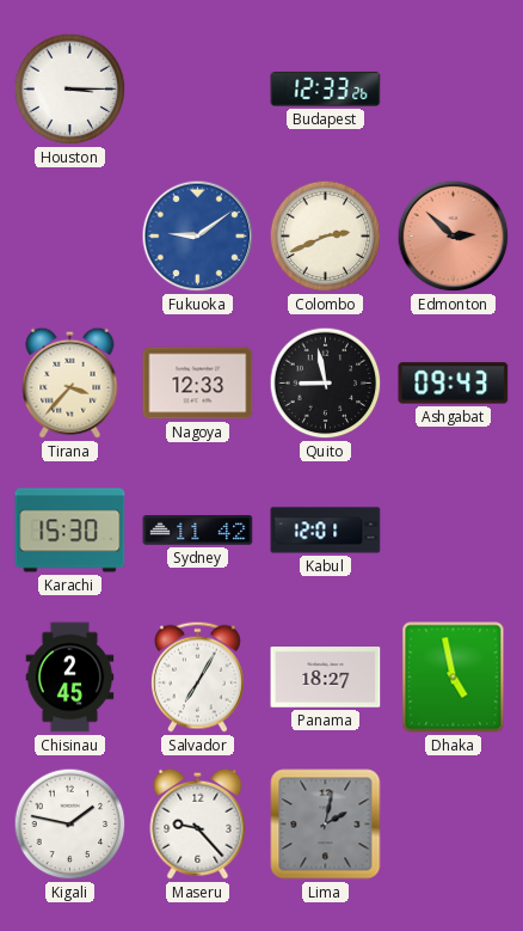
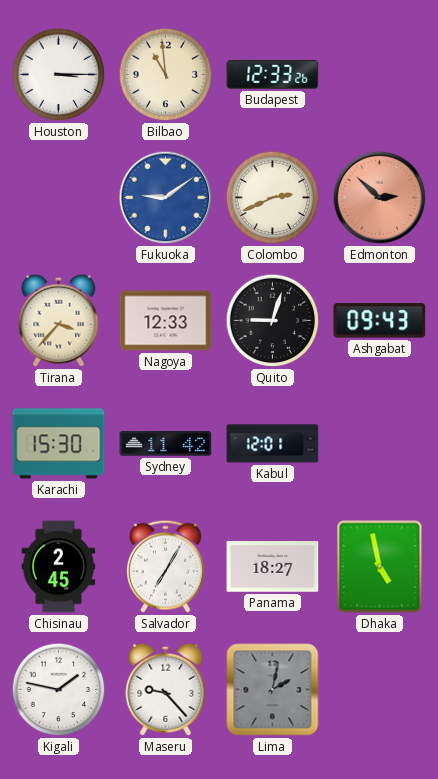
Bilbao: none -> 10:59
Quito: 8:58 -> 9:03
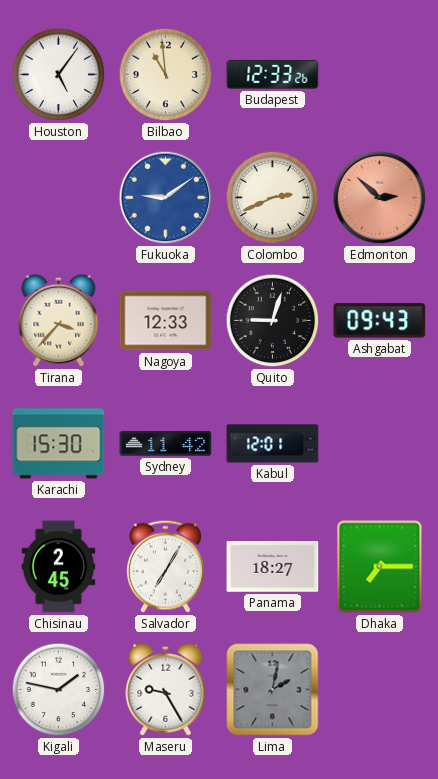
Houston: 3:15 -> 5:06
Dhaka: 4:58 -> 7:15
Maseru: 9:23 -> 9:25
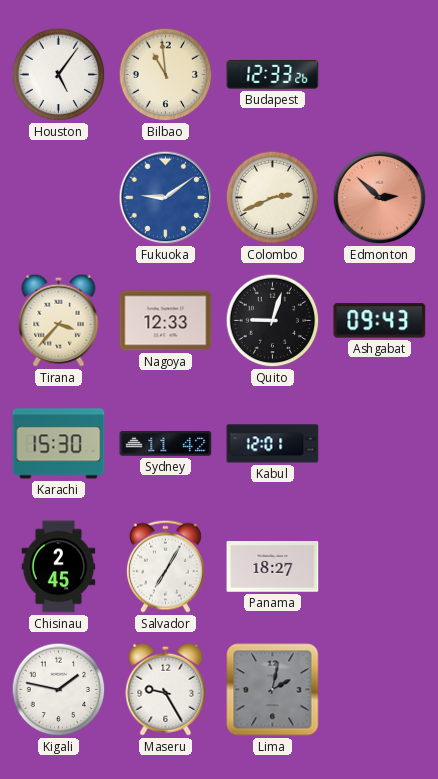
Dhaka: 7:15 -> none
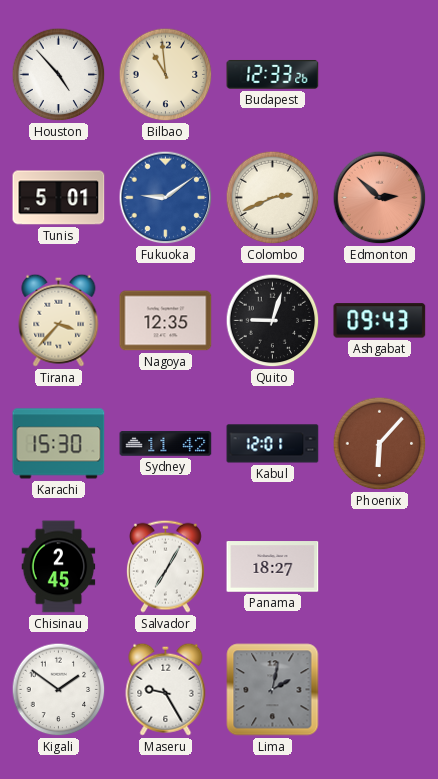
Houston: 5:06 -> 4:53
Tunis: none -> 5:01
Nagoya: 12:33 -> 12:35
Phoenix: none -> 6:07
Kigali: 1:47 -> 1:51
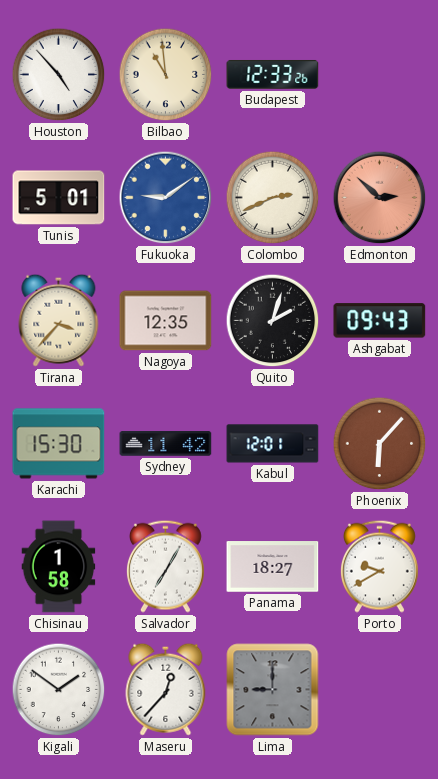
Quito: 9:03 -> 2:03
Chisinau: 2:45 -> 1:58
Porto: none -> 9:40
Maseru: 9:25 -> 12:37
Lima: 2:02 -> 9:00
